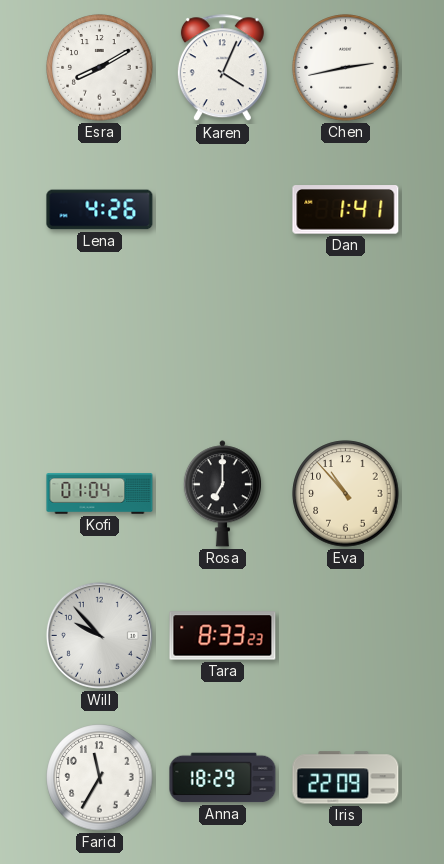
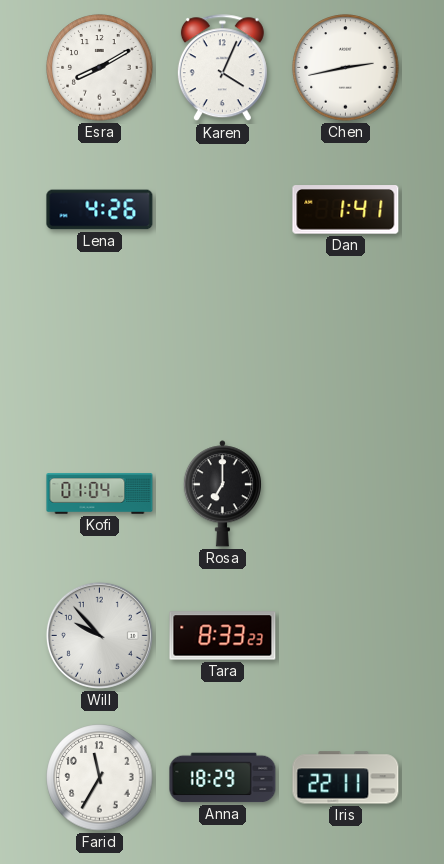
Eva: 10:53 -> none
Iris: 22:09 -> 22:11
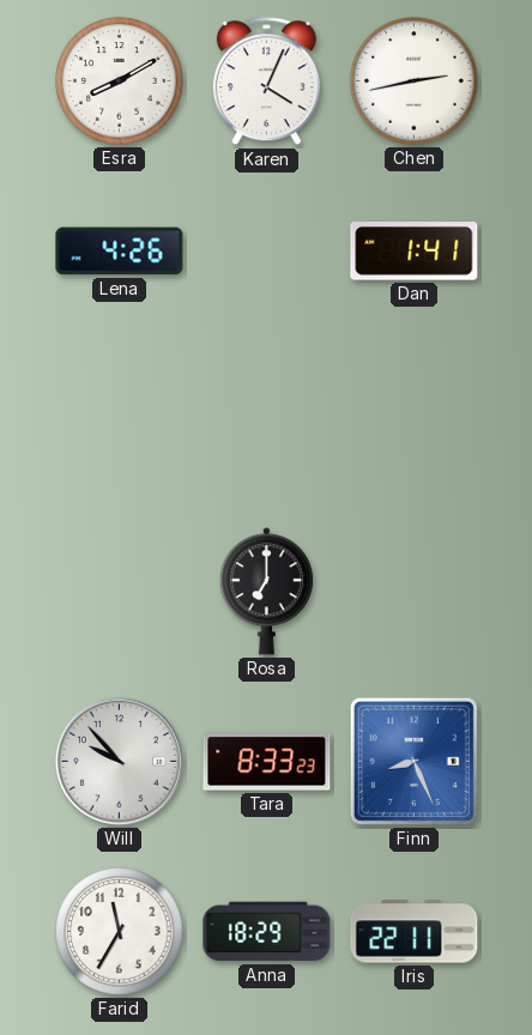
Kofi: 01:04 -> none
Finn: none -> 8:26
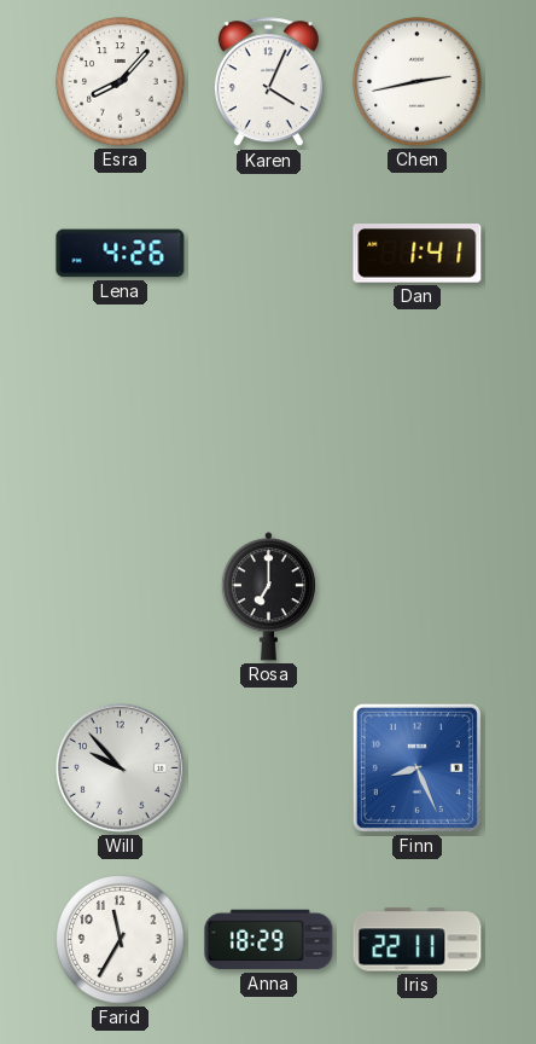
Esra: 8:10 -> 8:07
Tara: 8:33 -> none
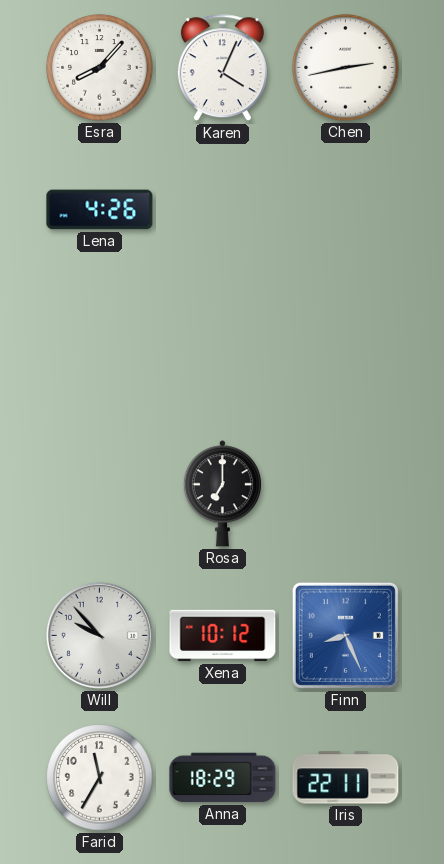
Dan: 1:41 -> none
Xena: none -> 10:12
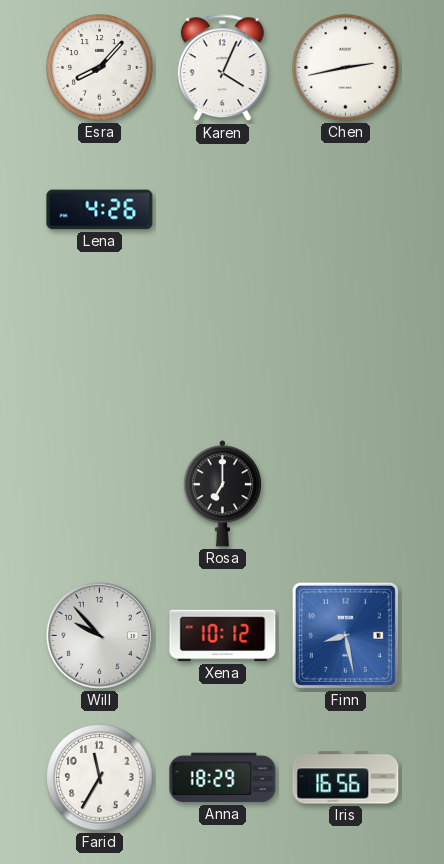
Finn: 8:26 -> 8:28
Iris: 22:11 -> 16:56
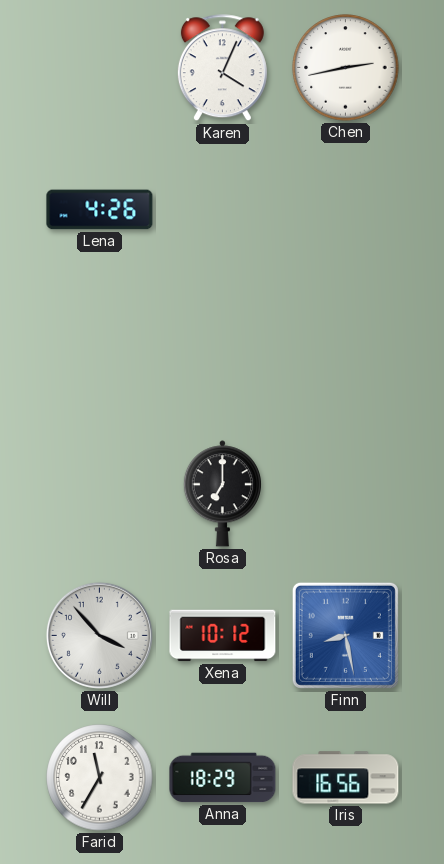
Esra: 8:07 -> none
Will: 9:53 -> 3:53
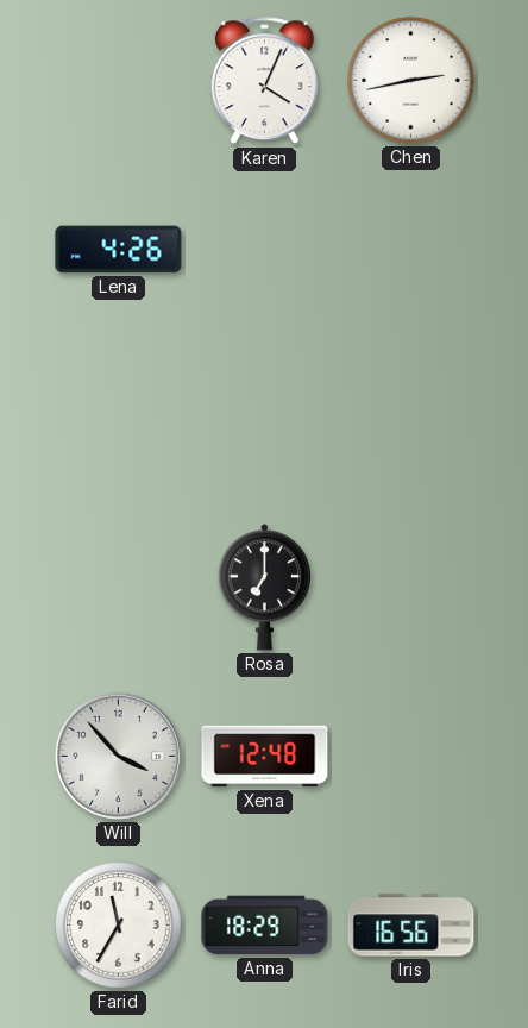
Xena: 10:12 -> 12:48
Finn: 8:28 -> none
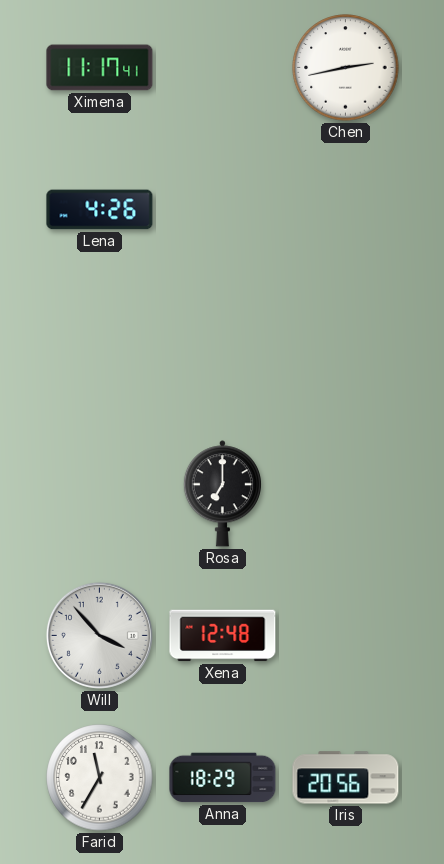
Ximena: none -> 11:17
Karen: 4:04 -> none
Iris: 16:56 -> 20:56
